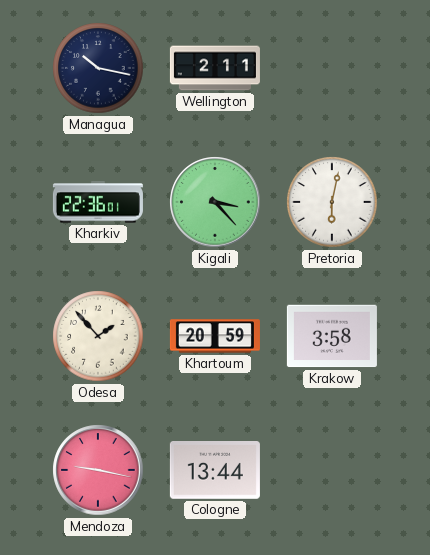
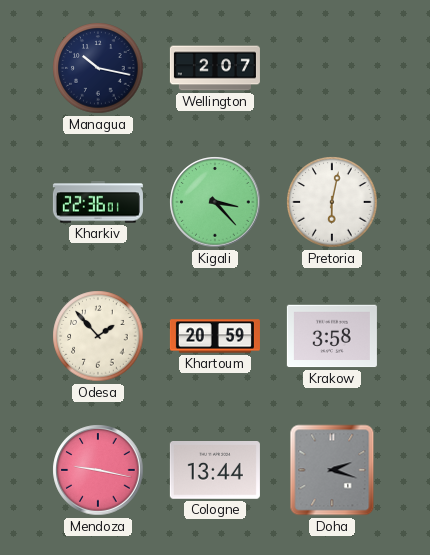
Wellington: 2:11 -> 2:07
Doha: none -> 2:18
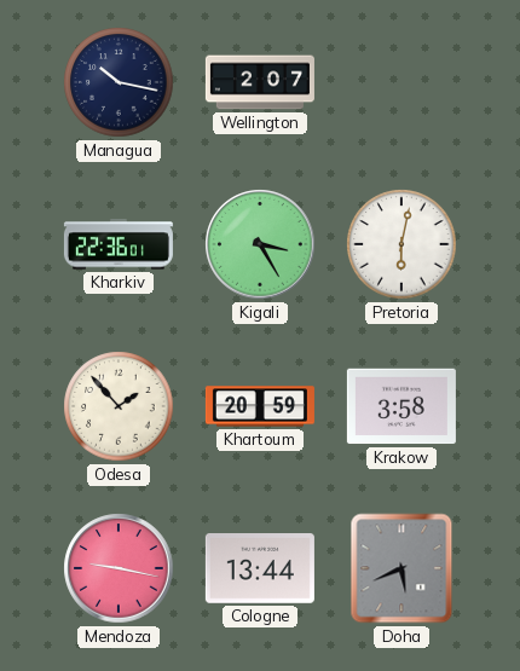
Kigali: 3:23 -> 3:25
Doha: 2:18 -> 5:41
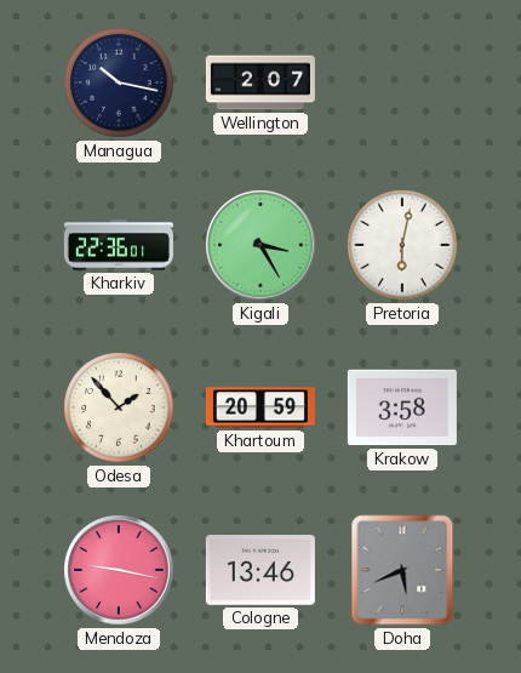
Cologne: 13:44 -> 13:46
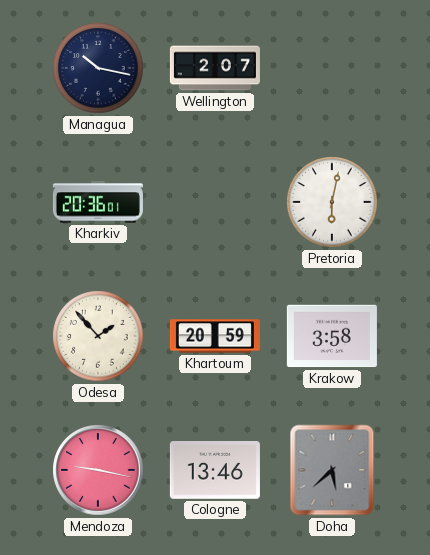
Kharkiv: 22:36 -> 20:36
Kigali: 3:25 -> none
Doha: 5:41 -> 5:38
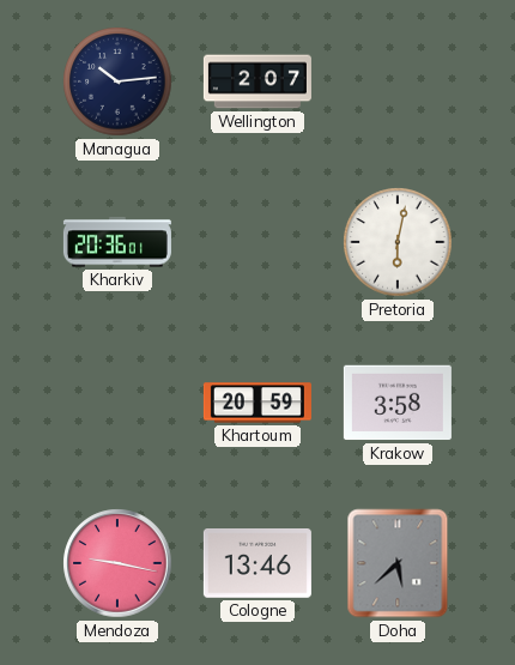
Managua: 10:17 -> 10:14
Odesa: 1:53 -> none
